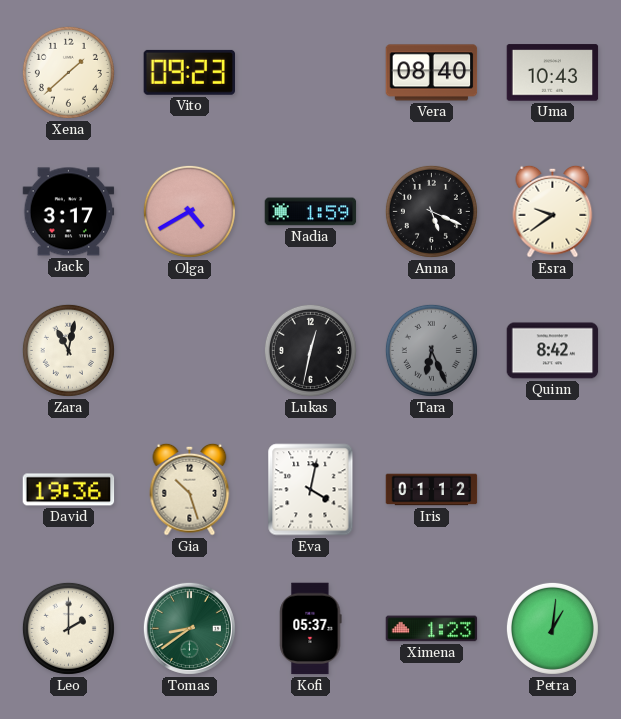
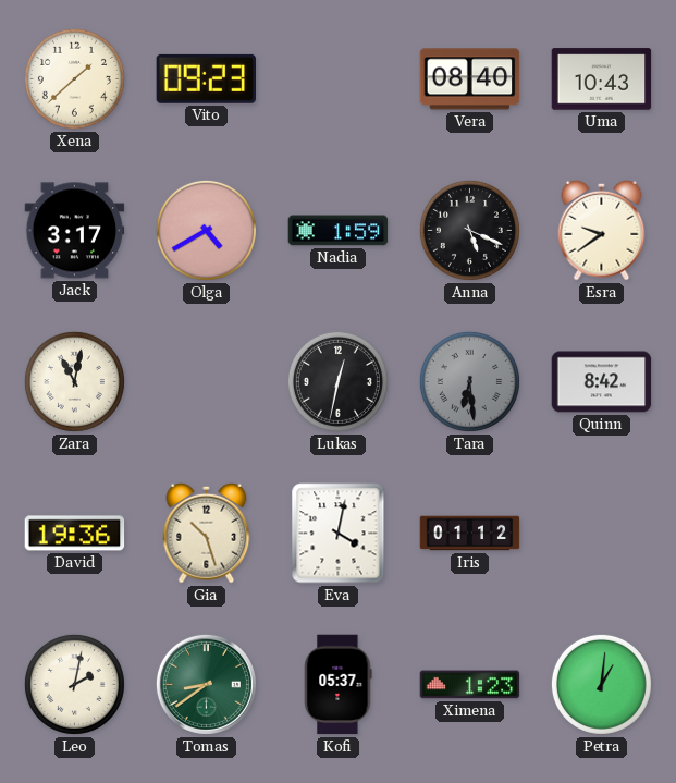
Tara: 6:26 -> 6:29
Leo: 2:00 -> 2:02
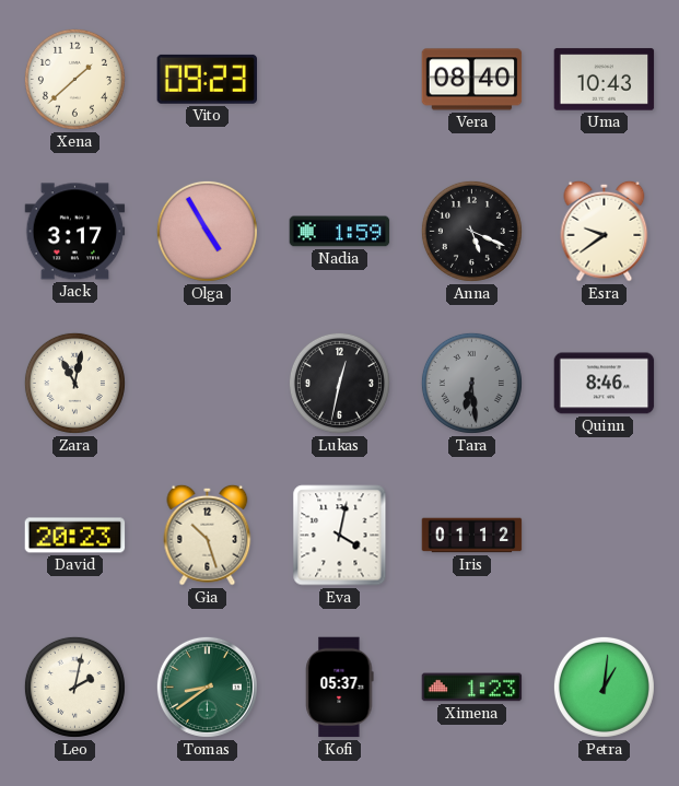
Olga: 4:40 -> 4:55
Quinn: 8:42 -> 8:46
David: 19:36 -> 20:23
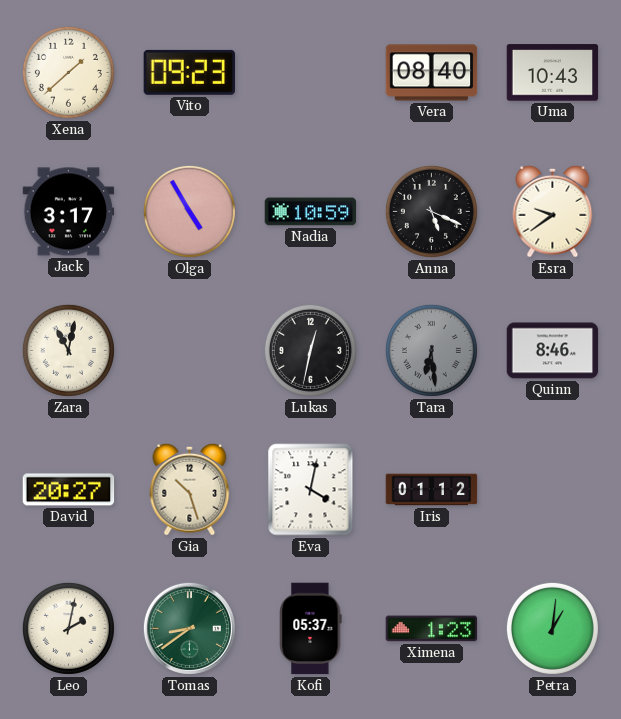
Nadia: 1:59 -> 10:59
David: 20:23 -> 20:27
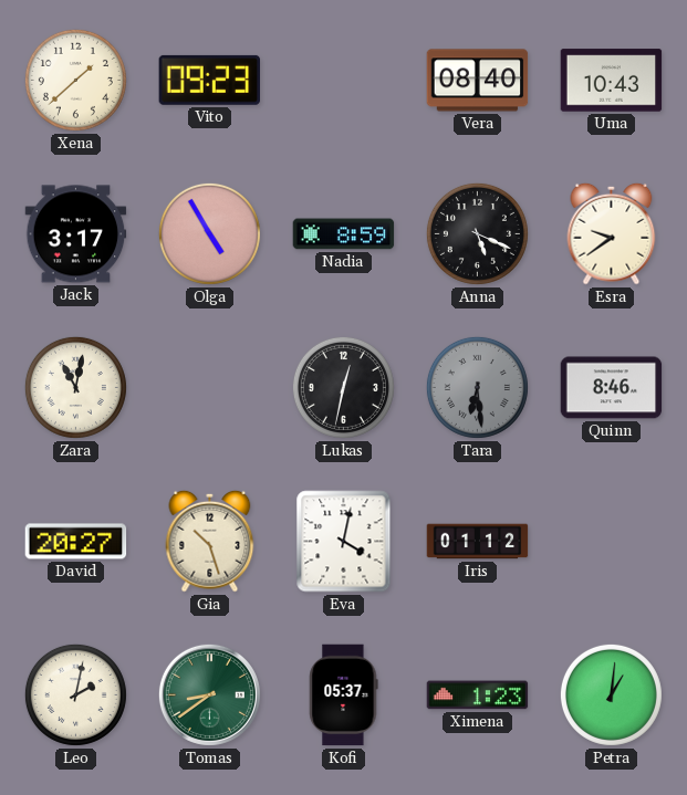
Nadia: 10:59 -> 8:59
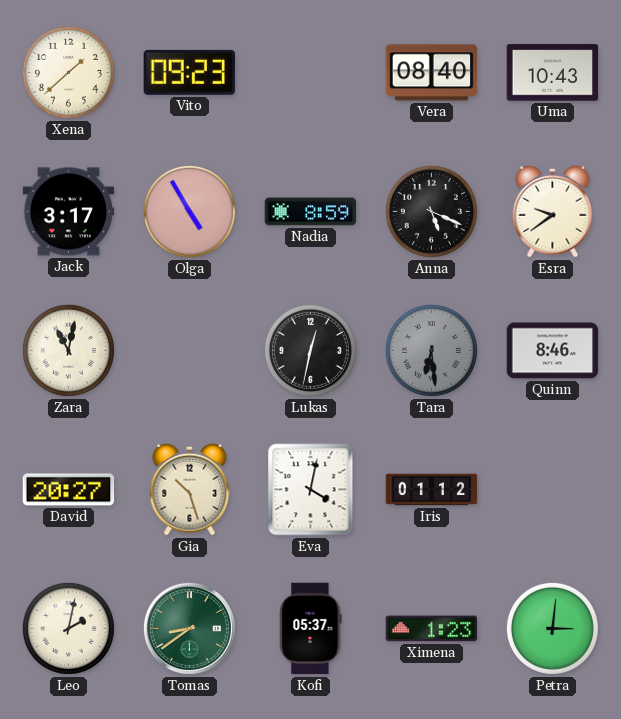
Petra: 1:01 -> 3:01
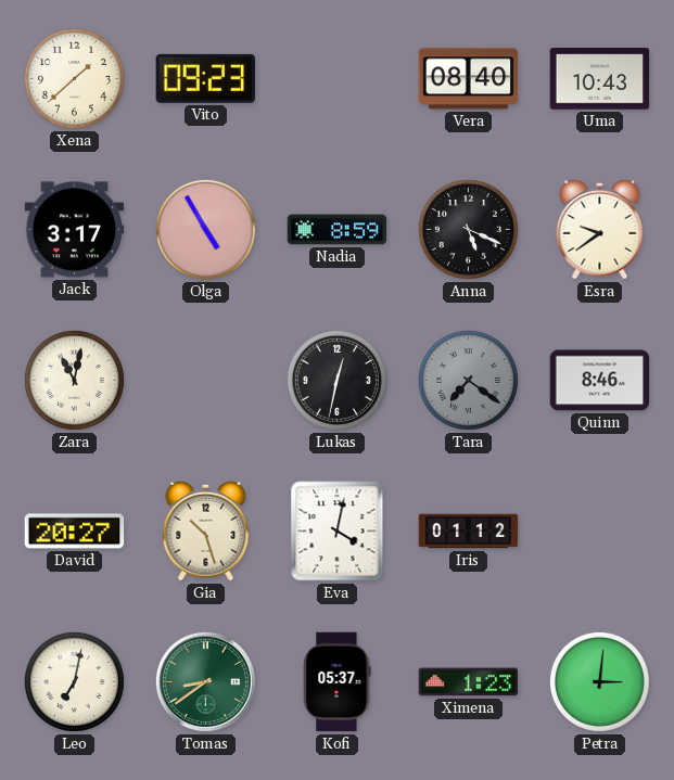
Tara: 6:29 -> 7:21
Leo: 2:02 -> 7:02
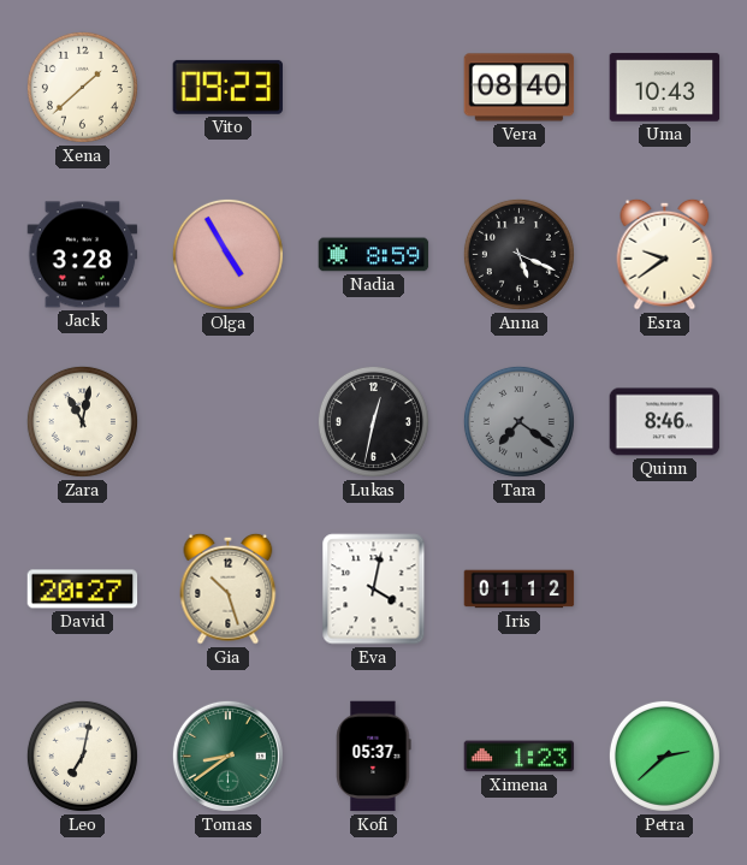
Jack: 3:17 -> 3:28
Petra: 3:01 -> 2:38
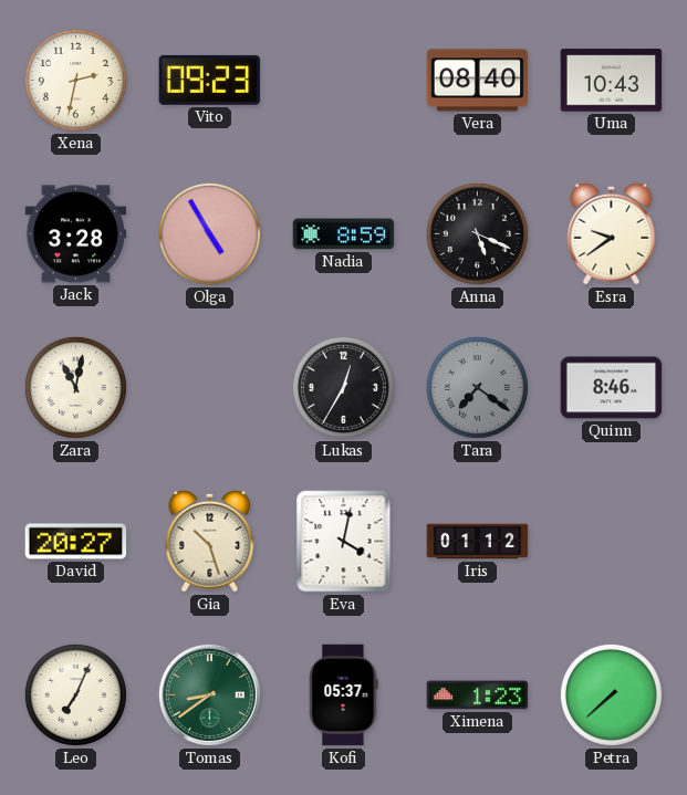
Xena: 1:38 -> 2:32
Lukas: 12:32 -> 12:35
Leo: 7:02 -> 7:04
Petra: 2:38 -> 7:38
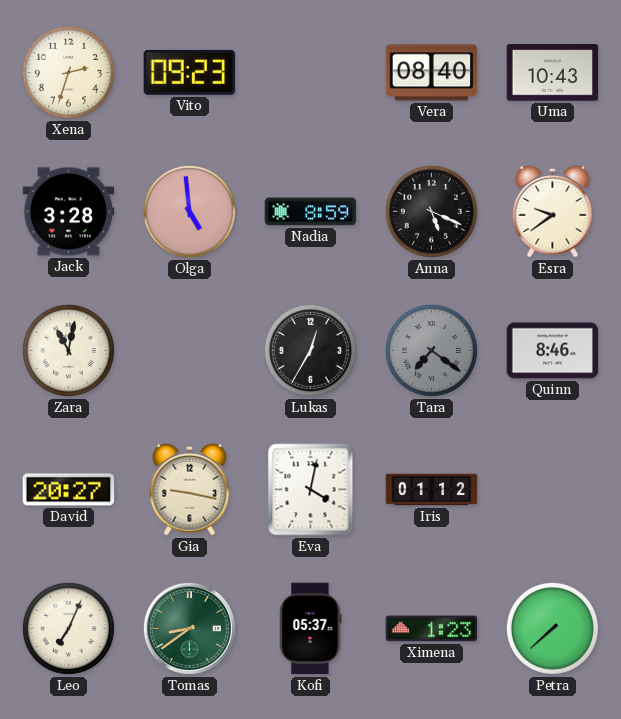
Xena: 2:32 -> 2:33
Olga: 4:55 -> 4:59
Gia: 10:27 -> 9:17
